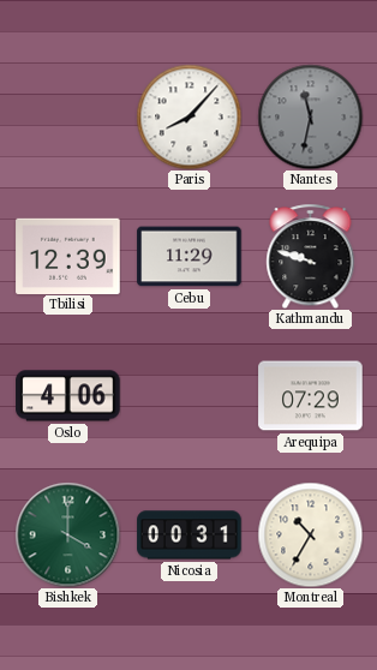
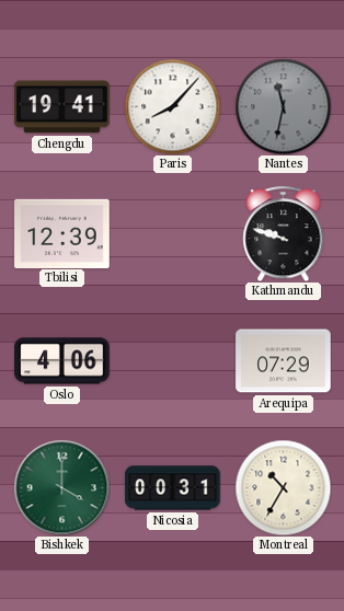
Chengdu: none -> 19:41
Cebu: 11:29 -> none
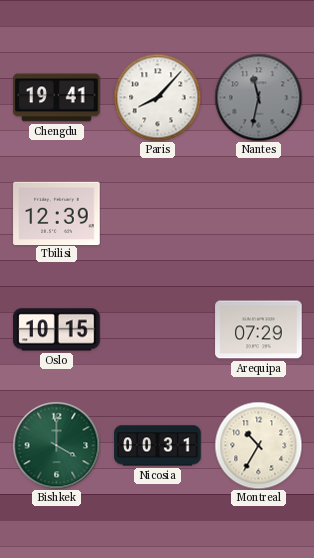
Kathmandu: 9:48 -> none
Oslo: 4:06 -> 10:15
